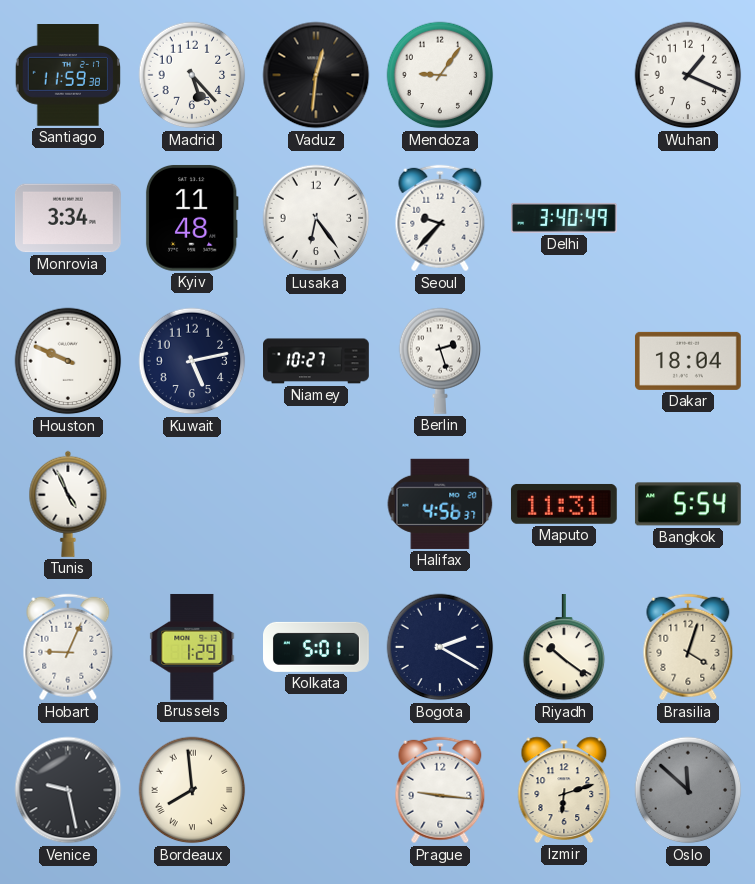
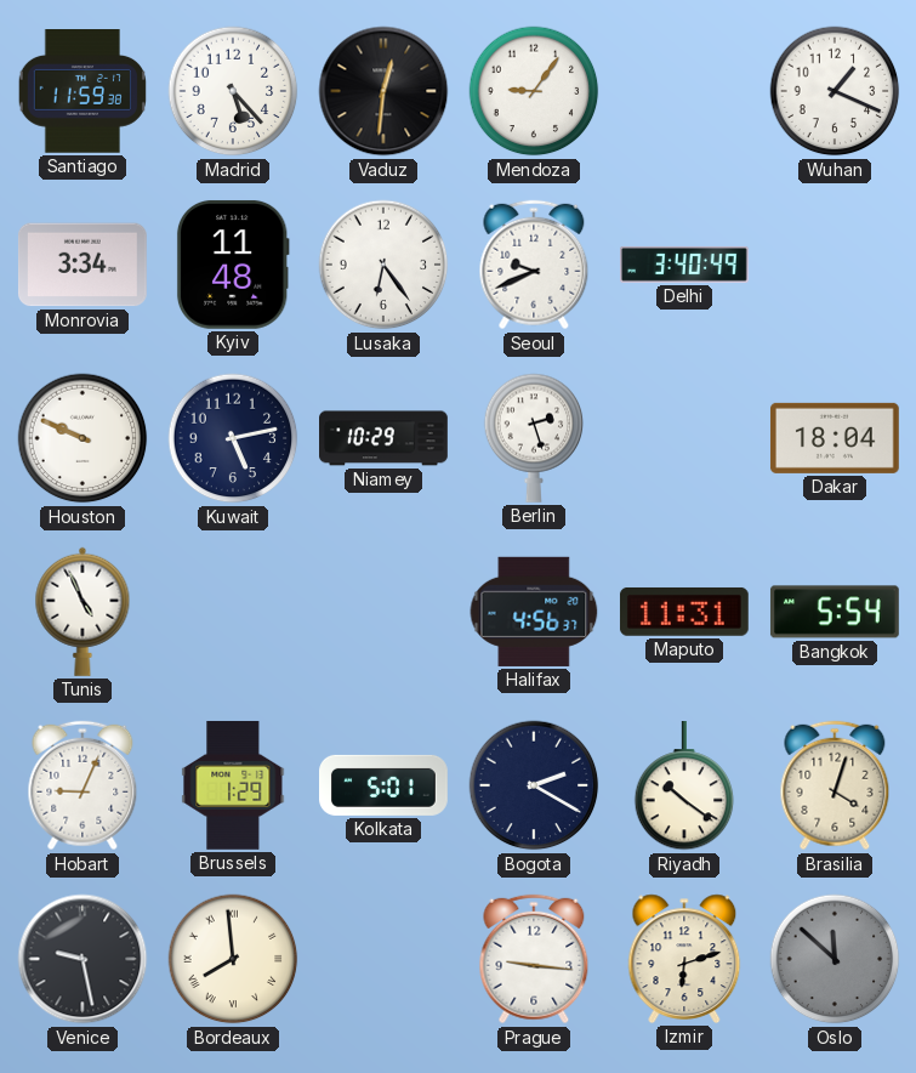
Seoul: 9:37 -> 9:41
Niamey: 10:27 -> 10:29
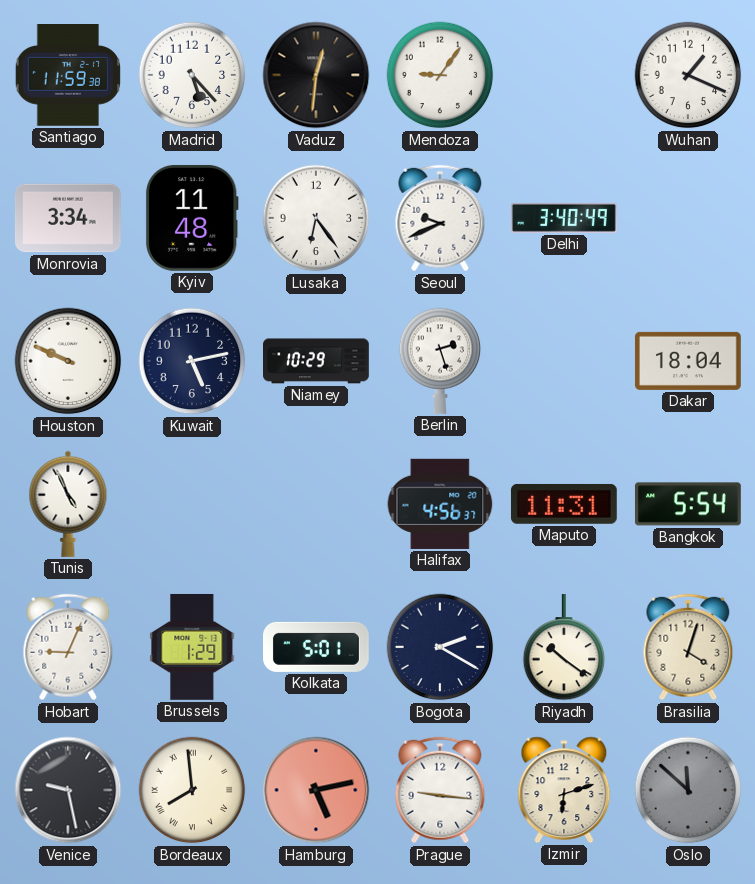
Hamburg: none -> 5:13
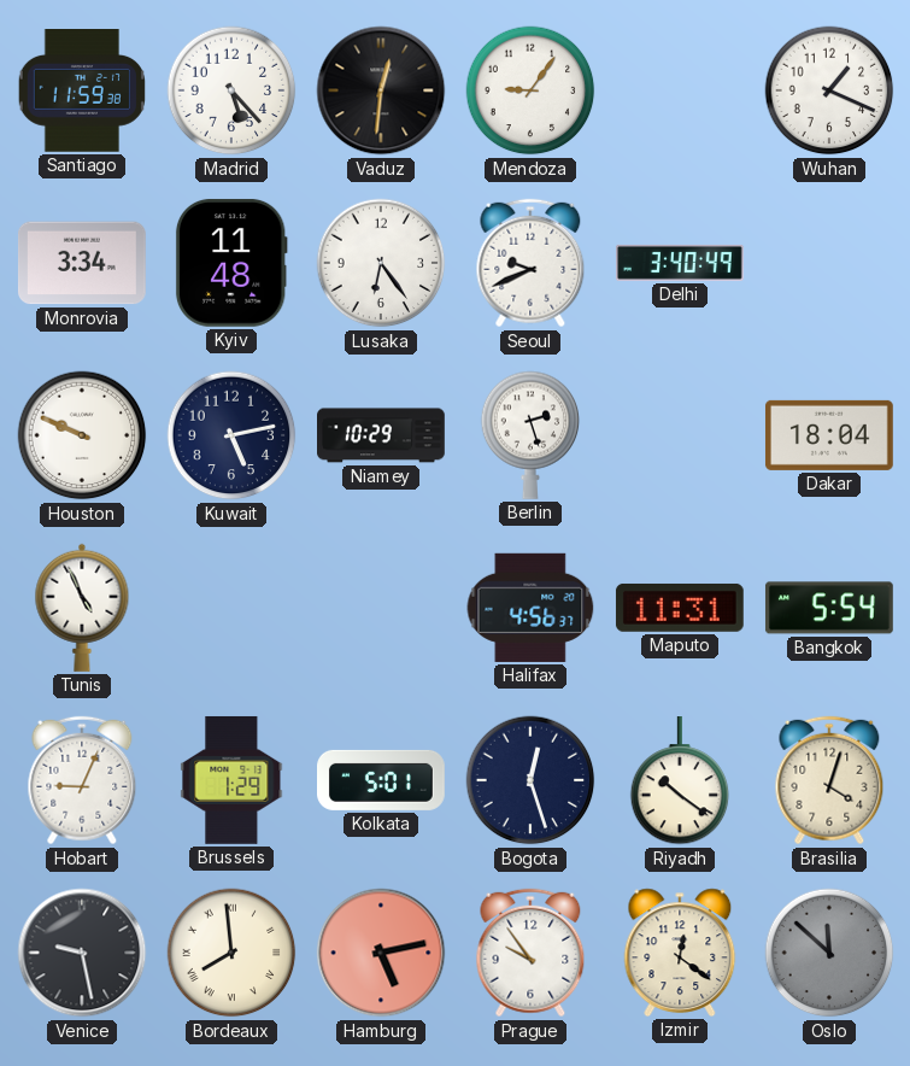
Bogota: 2:20 -> 12:27
Prague: 9:16 -> 9:54
Izmir: 6:12 -> 12:21
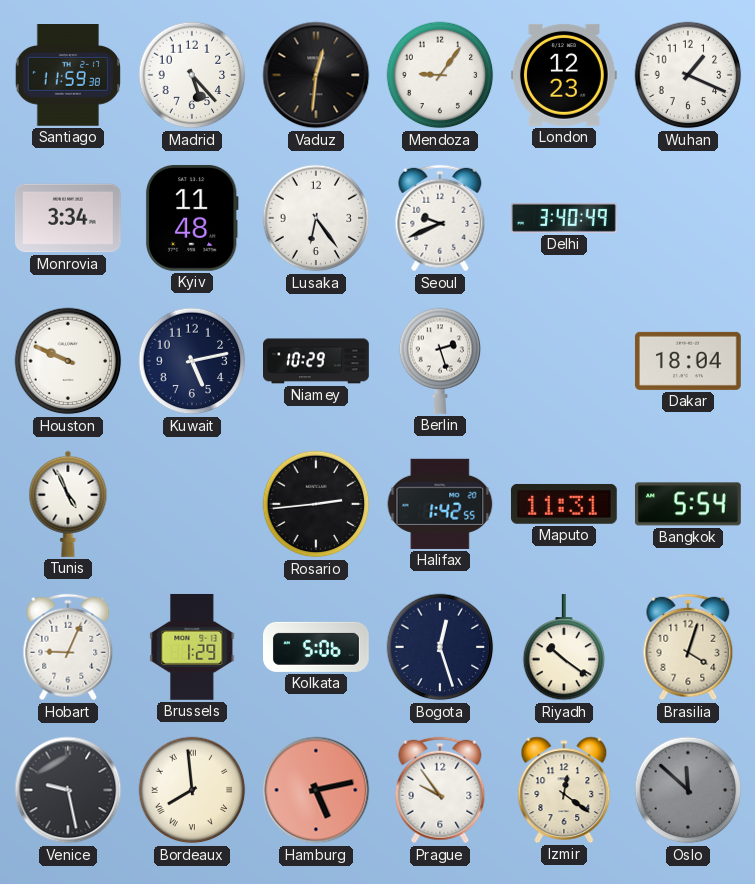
London: none -> 12:23
Rosario: none -> 2:44
Halifax: 4:56 -> 1:42
Kolkata: 5:01 -> 5:06
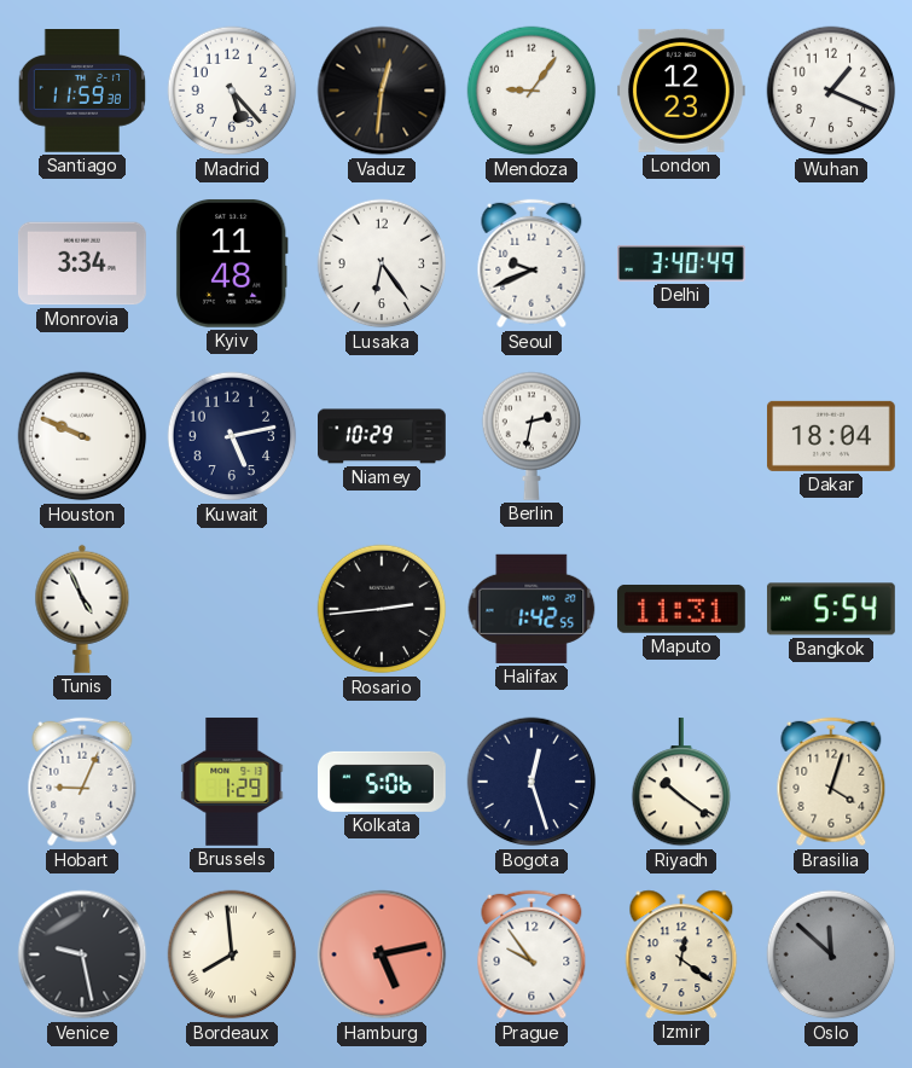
Berlin: 2:27 -> 2:32
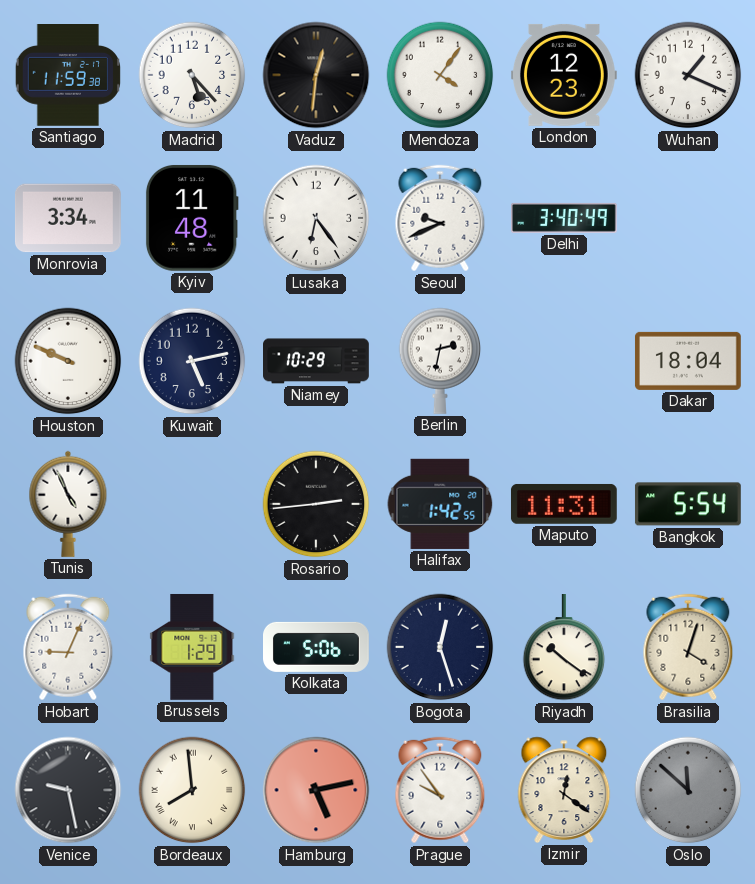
Mendoza: 9:06 -> 4:06
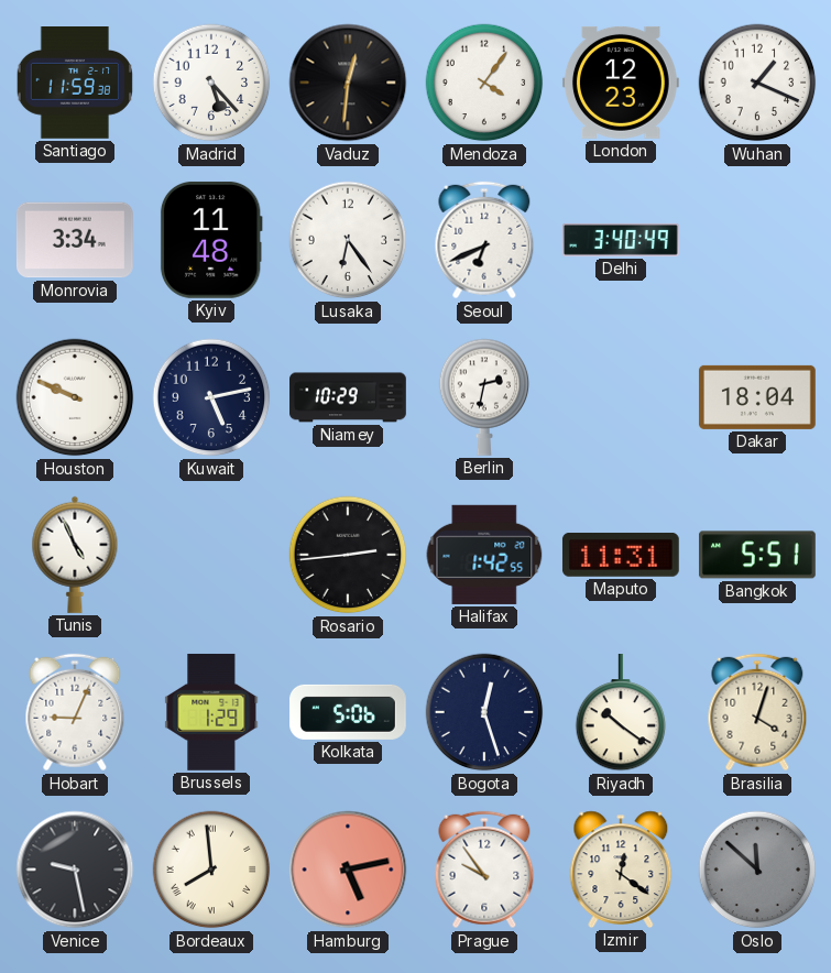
Seoul: 9:41 -> 6:41
Bangkok: 5:54 -> 5:51
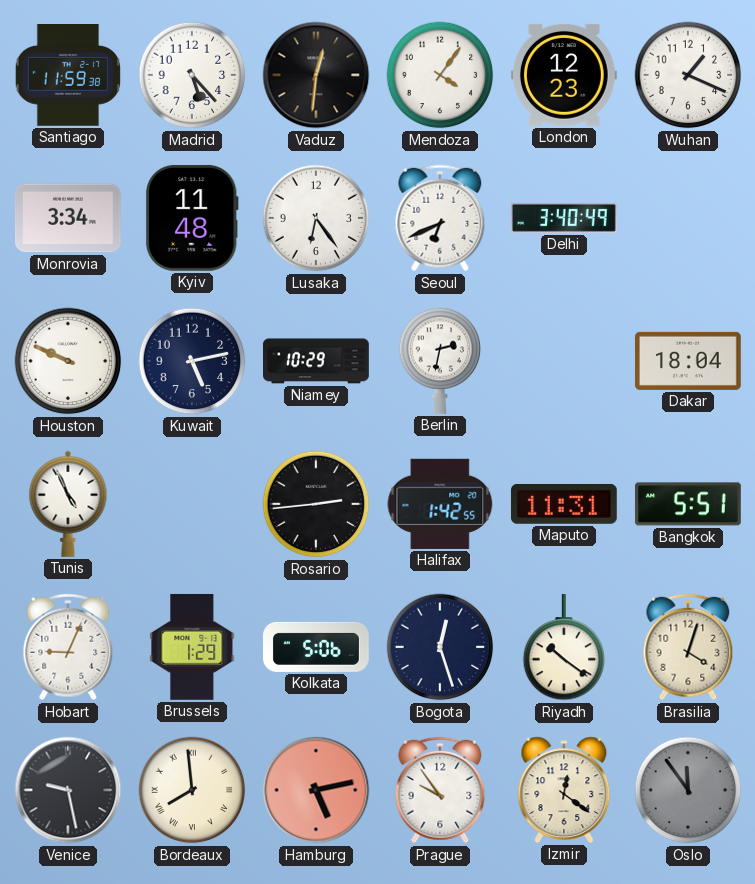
Oslo: 11:52 -> 11:54
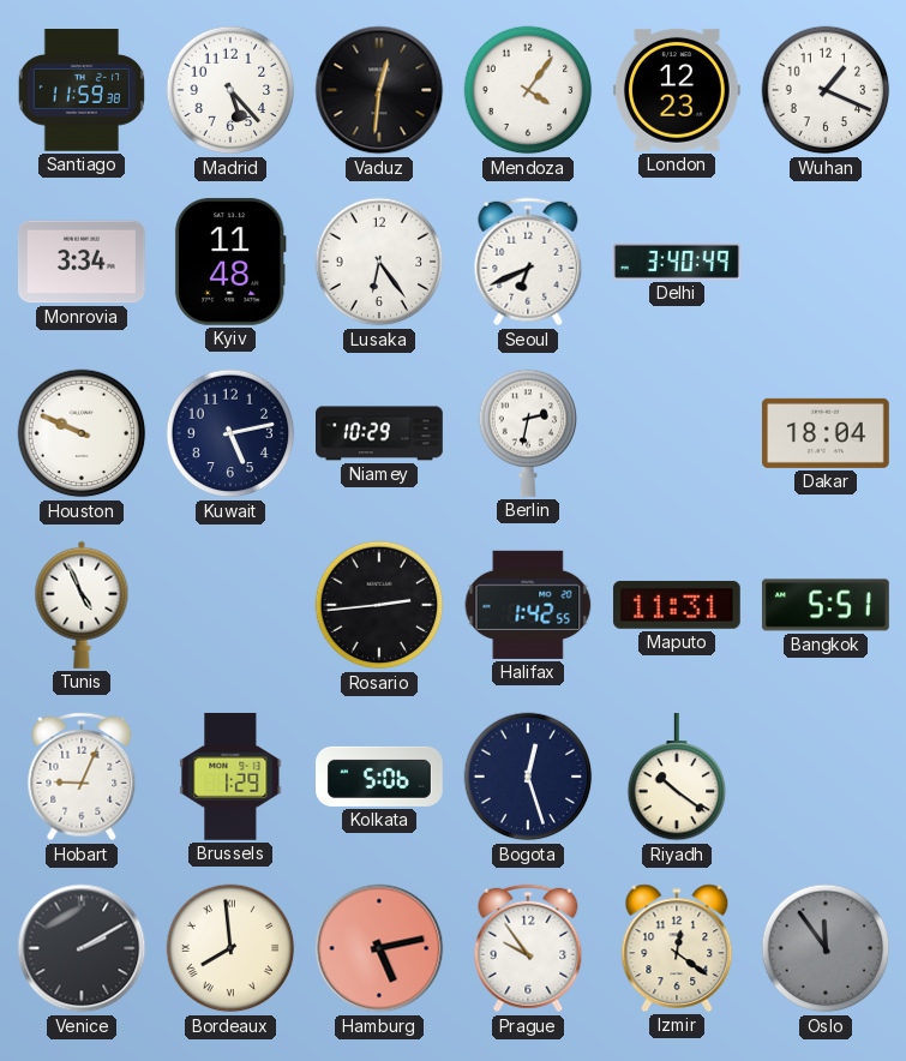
Brasilia: 4:03 -> none
Venice: 9:28 -> 2:10
